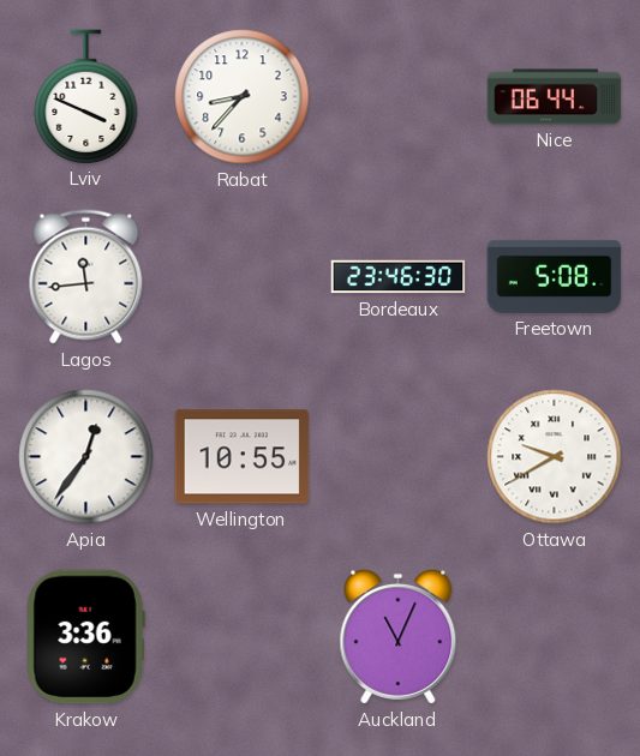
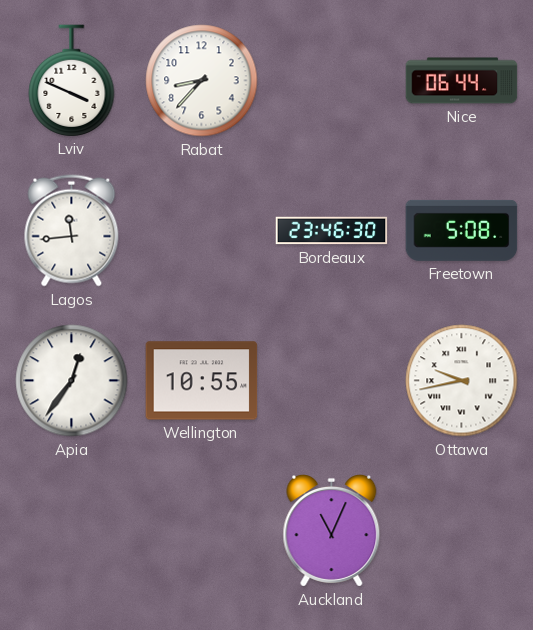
Ottawa: 9:40 -> 9:43
Krakow: 3:36 -> none
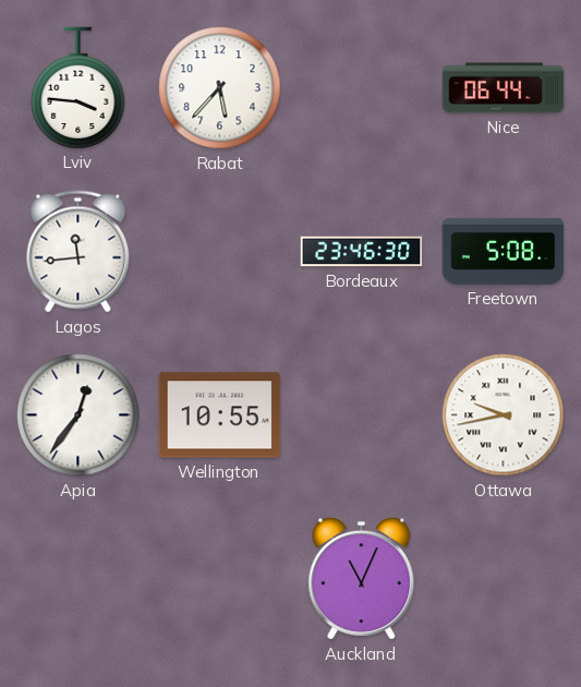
Lviv: 3:49 -> 3:46
Rabat: 8:37 -> 5:37
